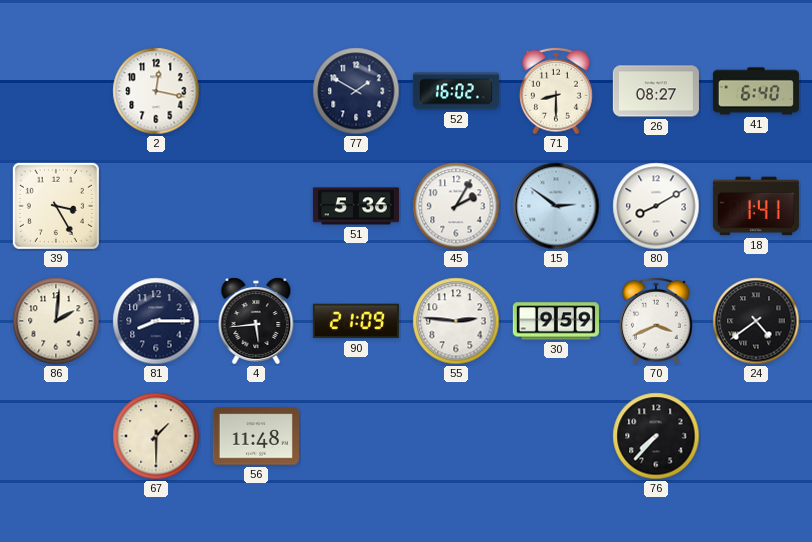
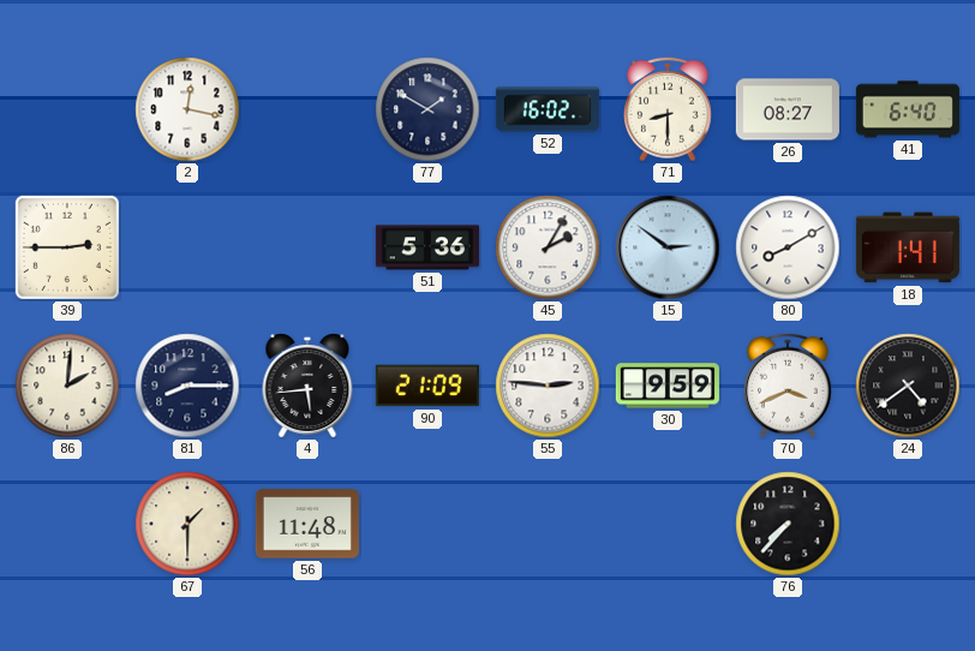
39: 3:25 -> 2:45
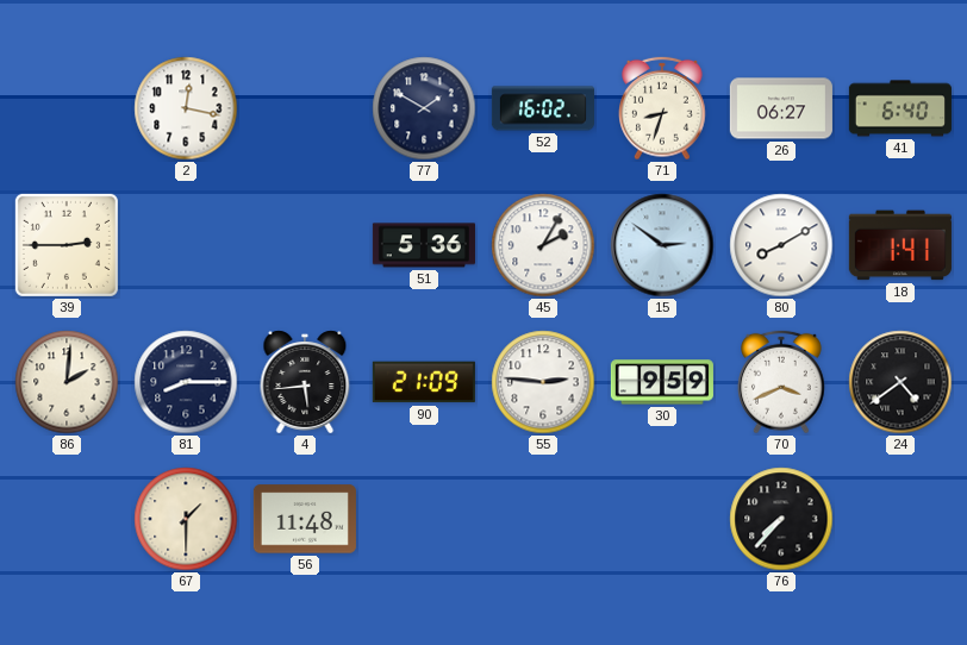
71: 8:30 -> 8:33
26: 08:27 -> 06:27
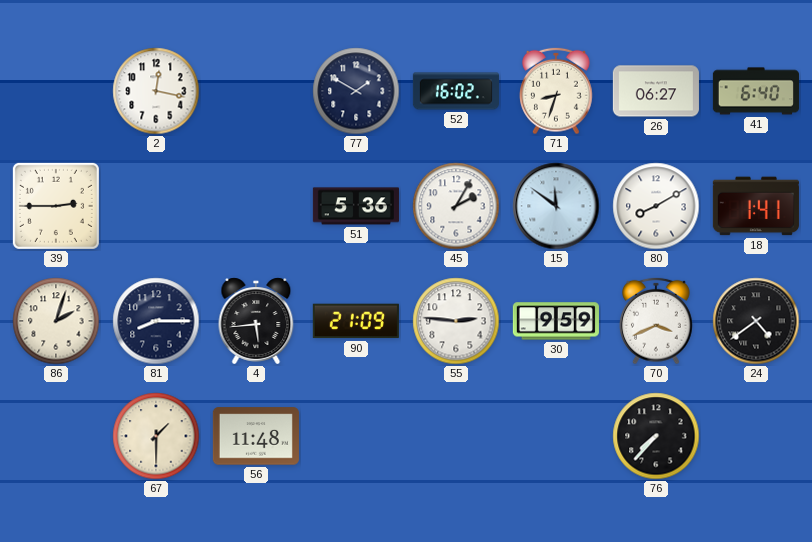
15: 2:51 -> 11:51
86: 2:01 -> 2:03
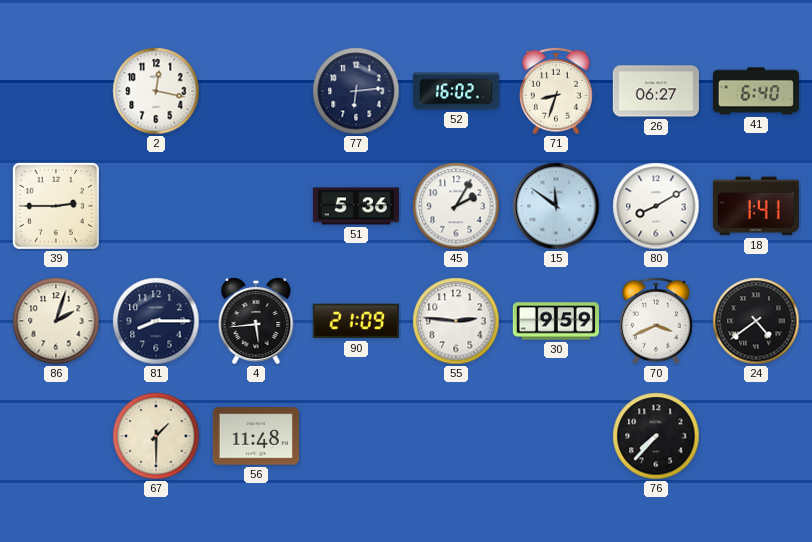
77: 1:50 -> 6:14
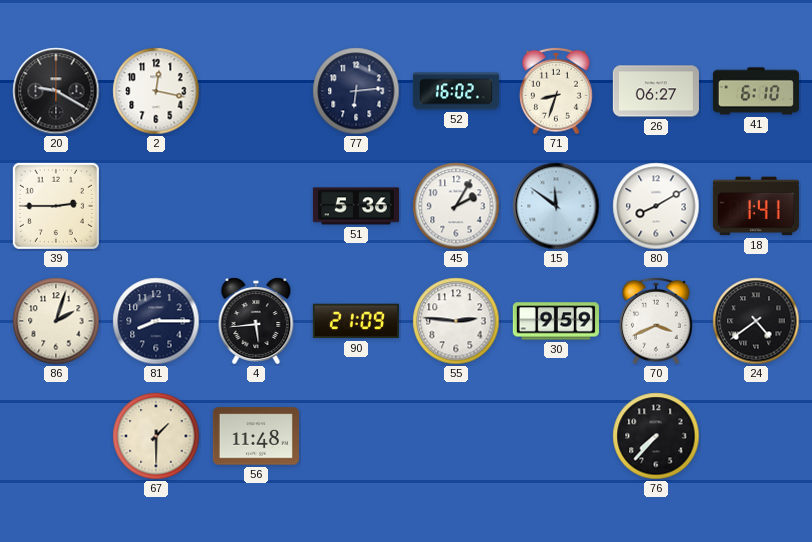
20: none -> 9:20
41: 6:40 -> 6:10
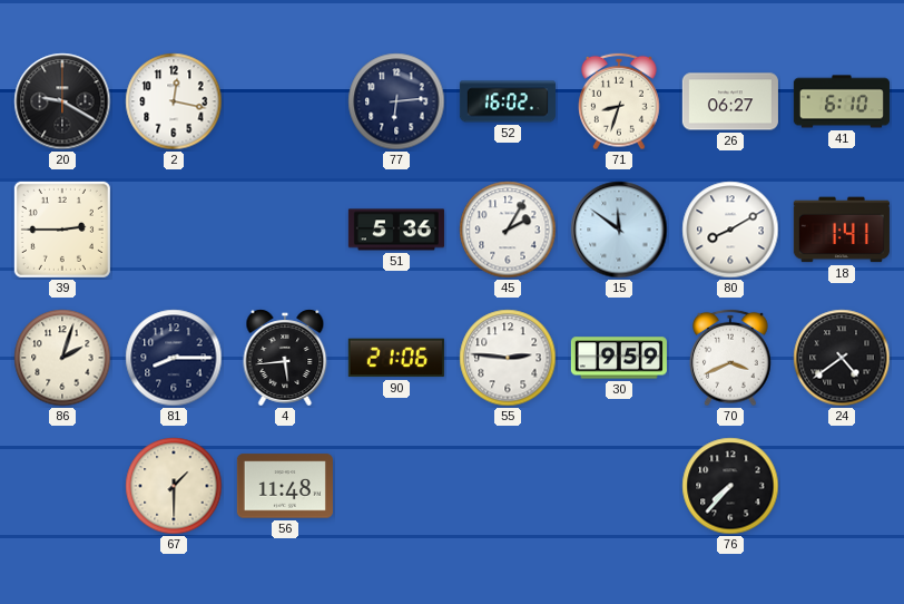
90: 21:09 -> 21:06
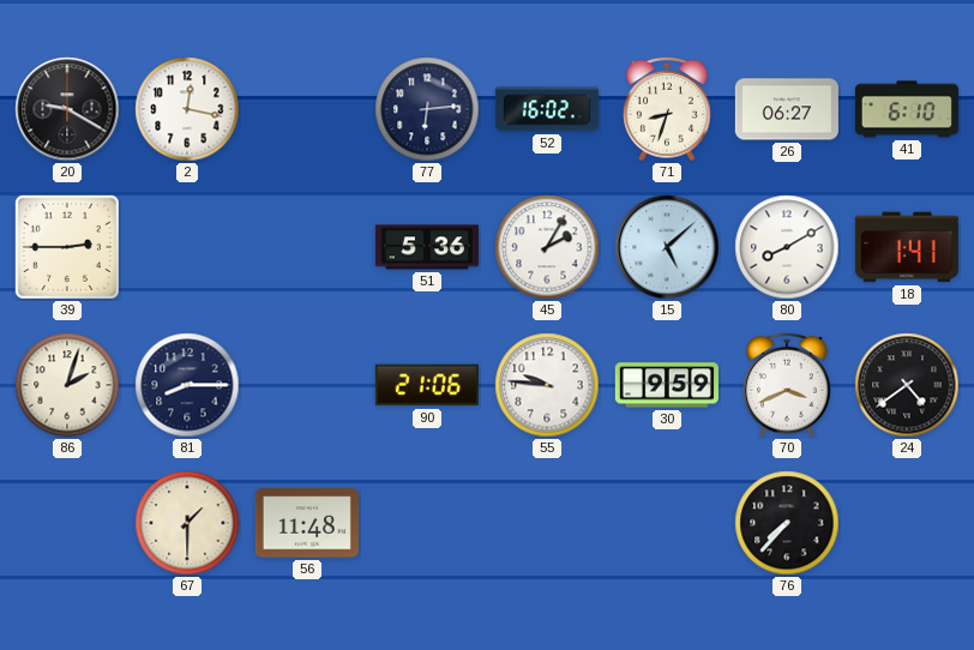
15: 11:51 -> 5:08
4: 5:44 -> none
55: 2:46 -> 9:46
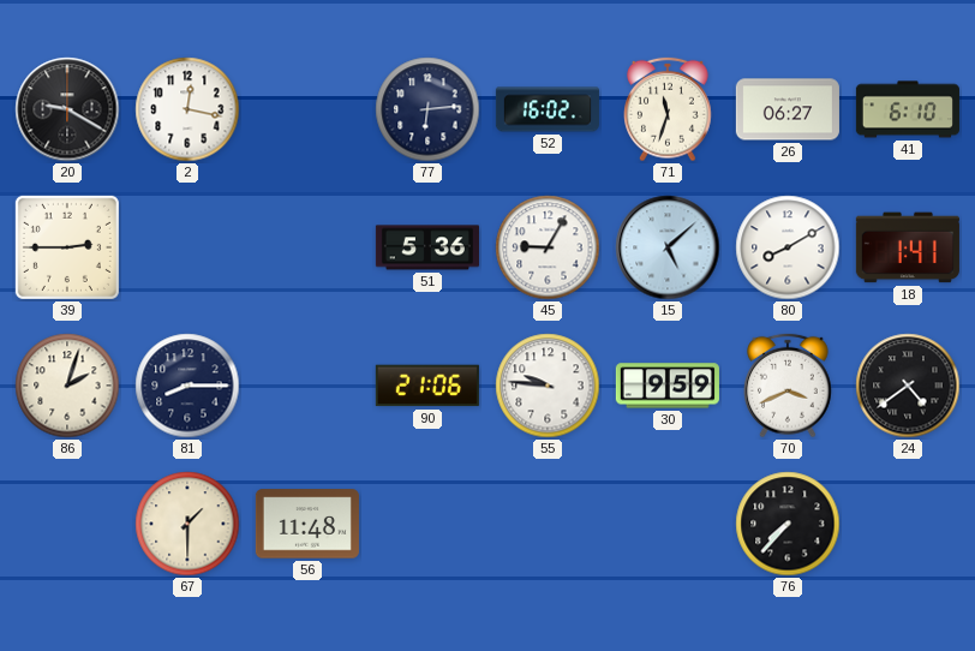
71: 8:33 -> 11:33
45: 2:05 -> 9:05
